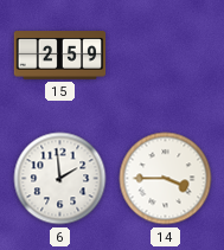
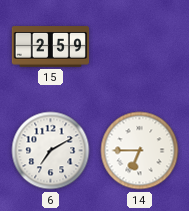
6: 1:59 -> 7:10
14: 3:45 -> 6:45
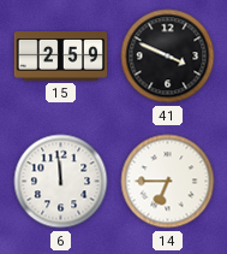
41: none -> 3:49
6: 7:10 -> 11:59
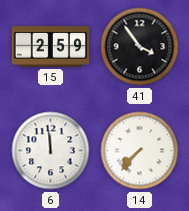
41: 3:49 -> 3:54
14: 6:45 -> 7:37
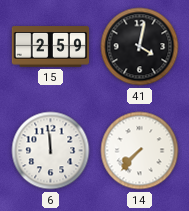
41: 3:54 -> 4:02
